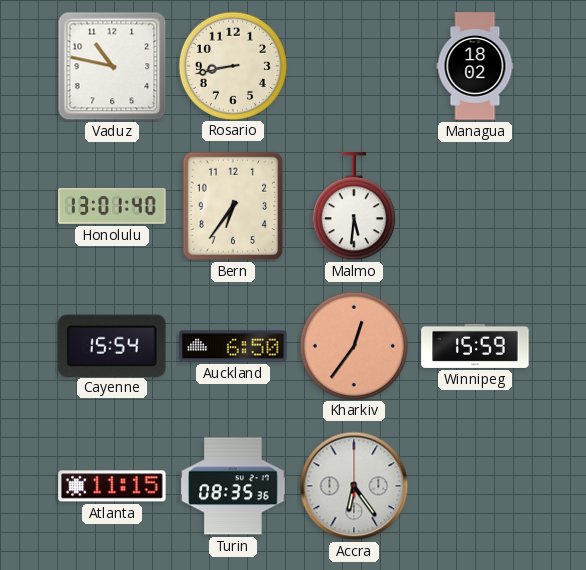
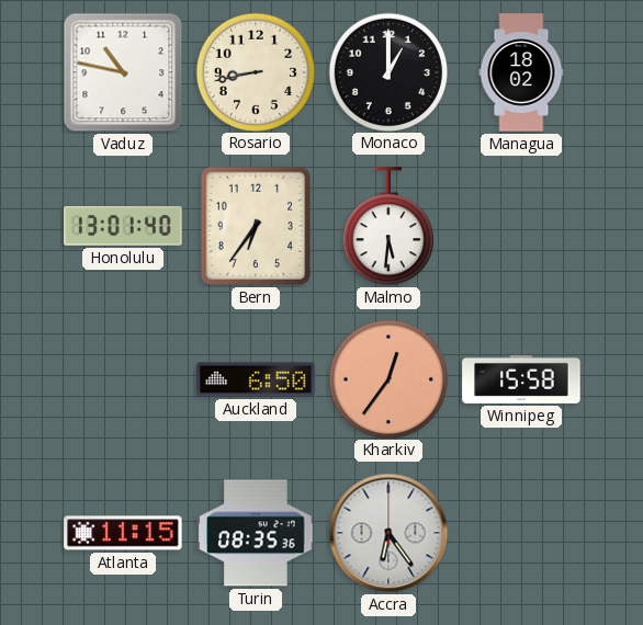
Monaco: none -> 1:00
Cayenne: 15:54 -> none
Winnipeg: 15:59 -> 15:58
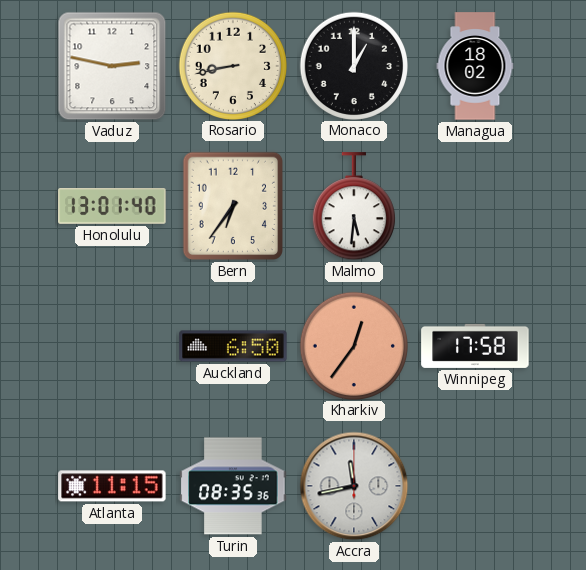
Vaduz: 10:47 -> 2:47
Winnipeg: 15:58 -> 17:58
Accra: 6:24 -> 11:43
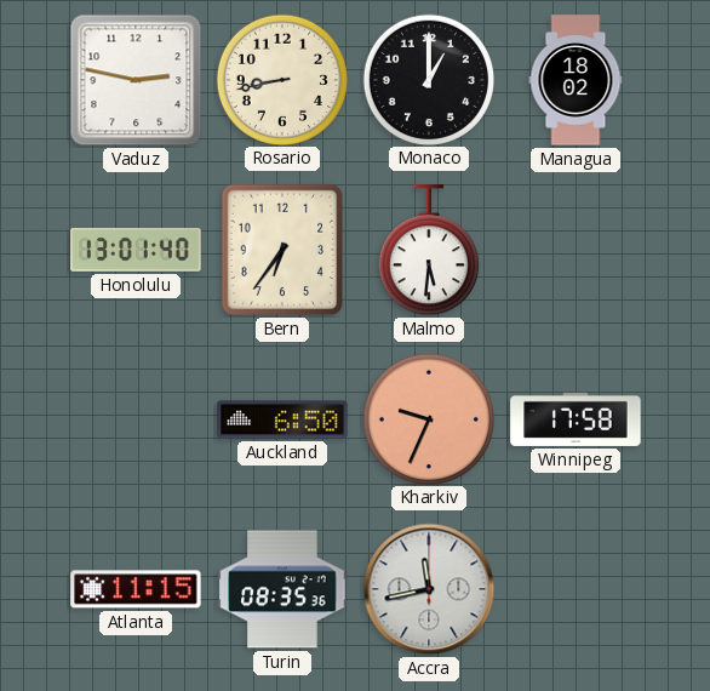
Kharkiv: 12:36 -> 9:34
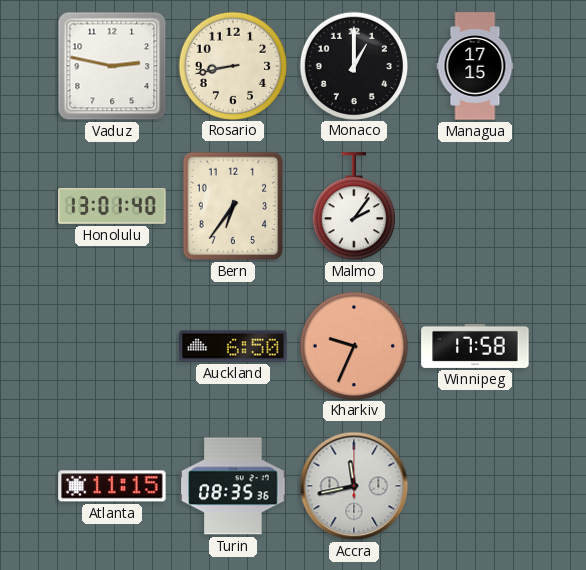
Managua: 18:02 -> 17:15
Malmo: 5:31 -> 2:06
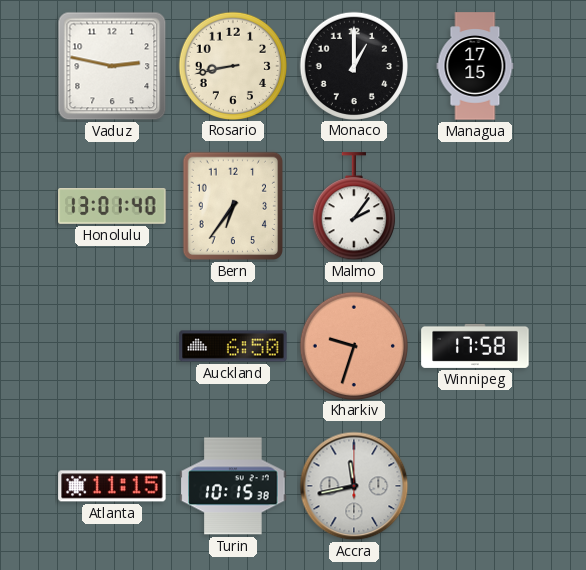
Kharkiv: 9:34 -> 9:33
Turin: 08:35 -> 10:15
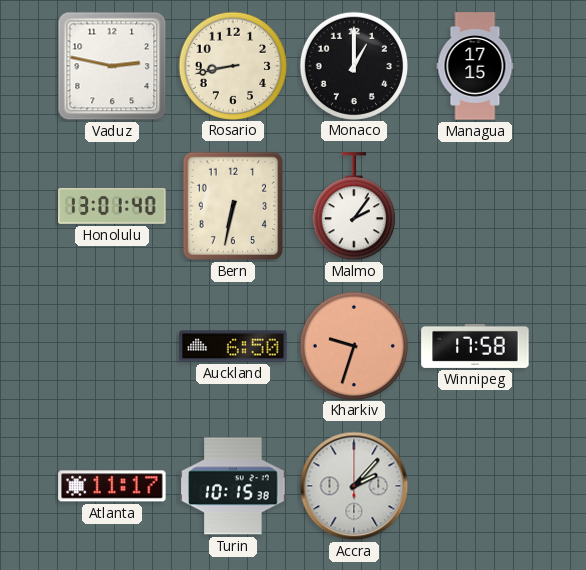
Bern: 6:36 -> 6:32
Atlanta: 11:15 -> 11:17
Accra: 11:43 -> 2:07
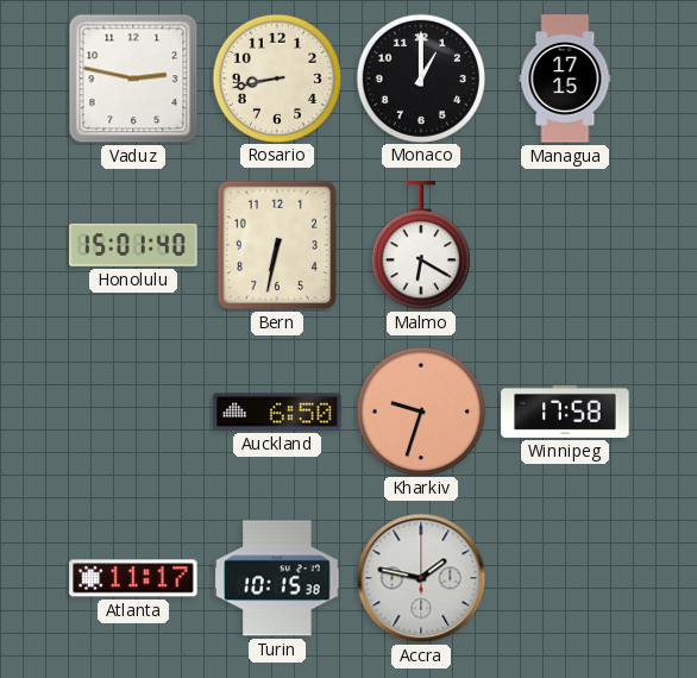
Honolulu: 13:01 -> 15:01
Malmo: 2:06 -> 6:20
Accra: 2:07 -> 1:47
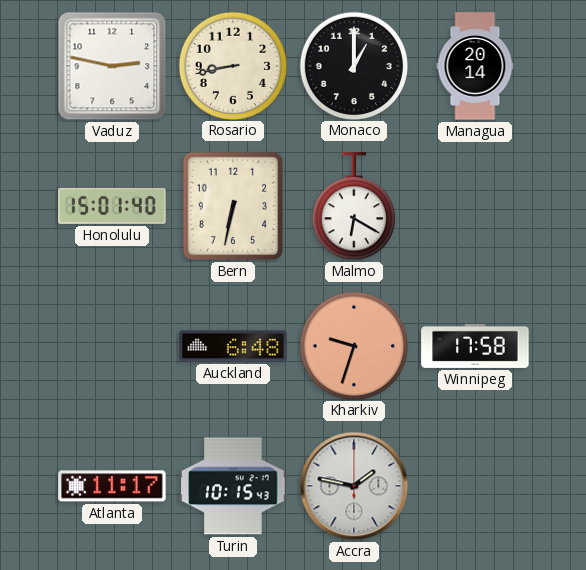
Managua: 17:15 -> 20:14
Auckland: 6:50 -> 6:48
Turin: 10:15:38 -> 10:15:43
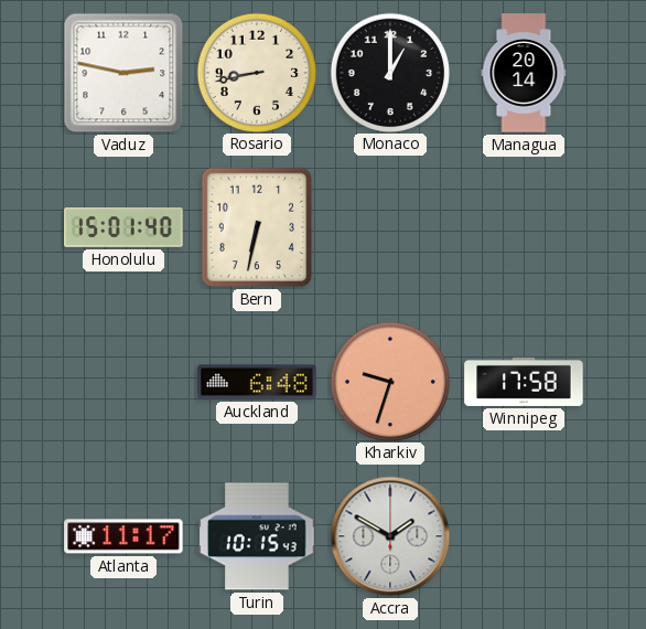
Malmo: 6:20 -> none
Accra: 1:47 -> 1:50
